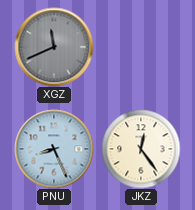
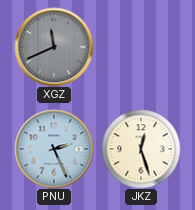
PNU: 8:26 -> 2:26
JKZ: 12:24 -> 12:27
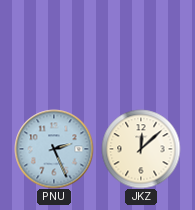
XGZ: 11:41 -> none
JKZ: 12:27 -> 12:08
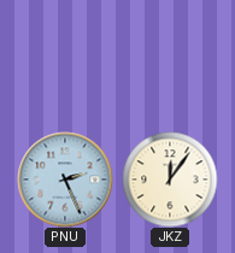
JKZ: 12:08 -> 12:06
